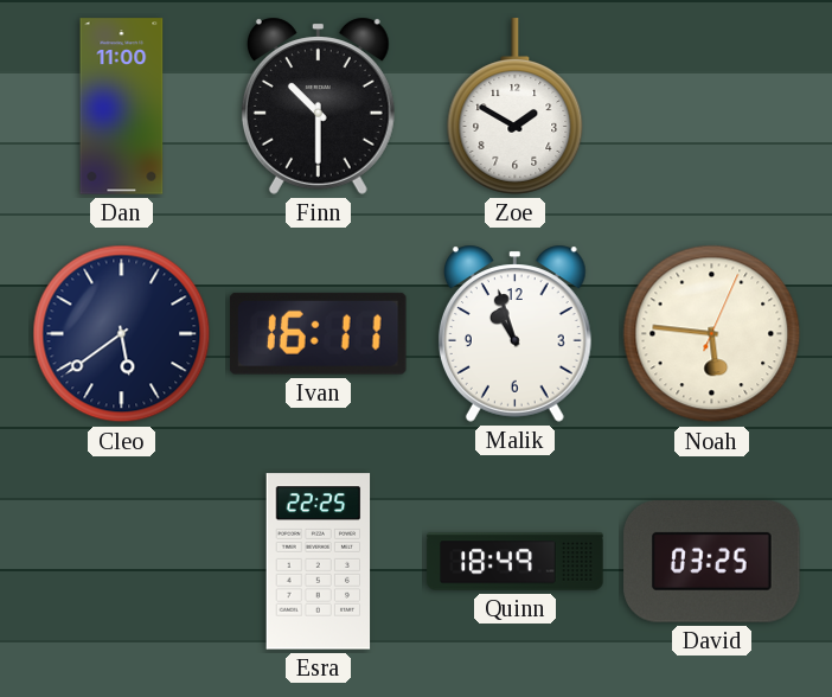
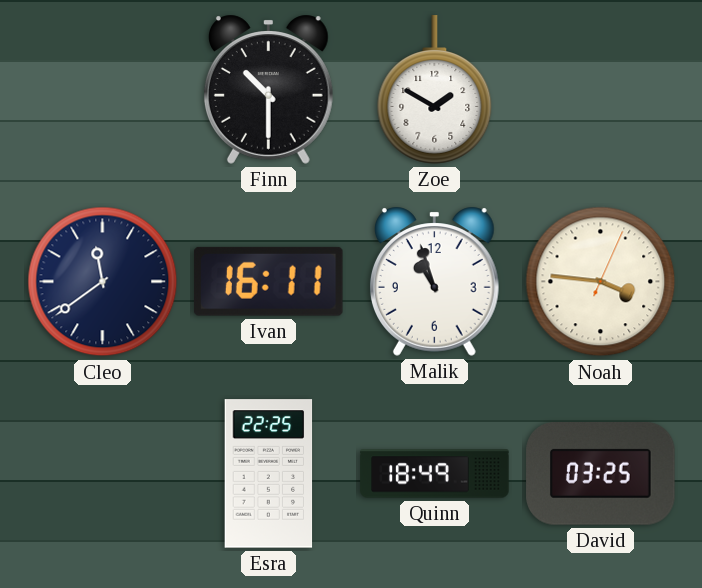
Dan: 11:00 -> none
Cleo: 5:39 -> 11:39
Noah: 5:46 -> 3:46
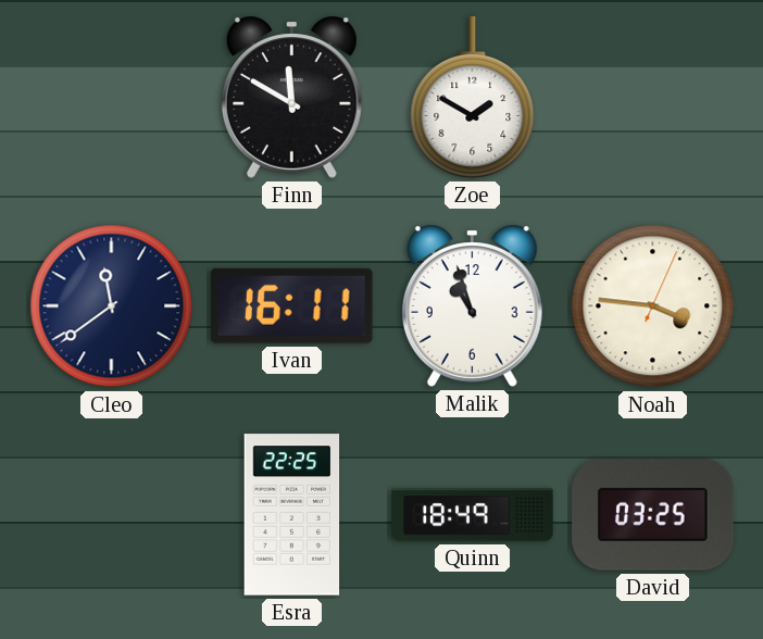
Finn: 10:30 -> 11:50
